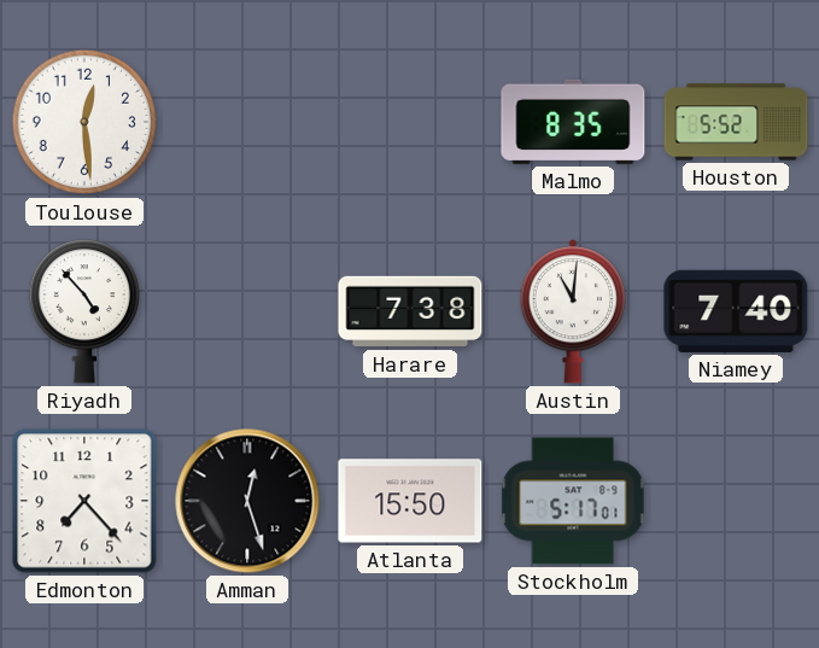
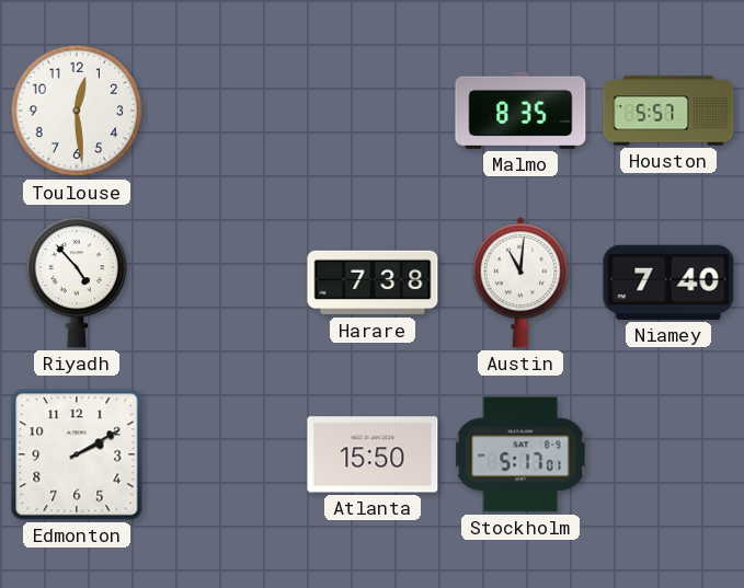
Houston: 5:52 -> 5:57
Edmonton: 7:23 -> 2:10
Amman: 12:27 -> none
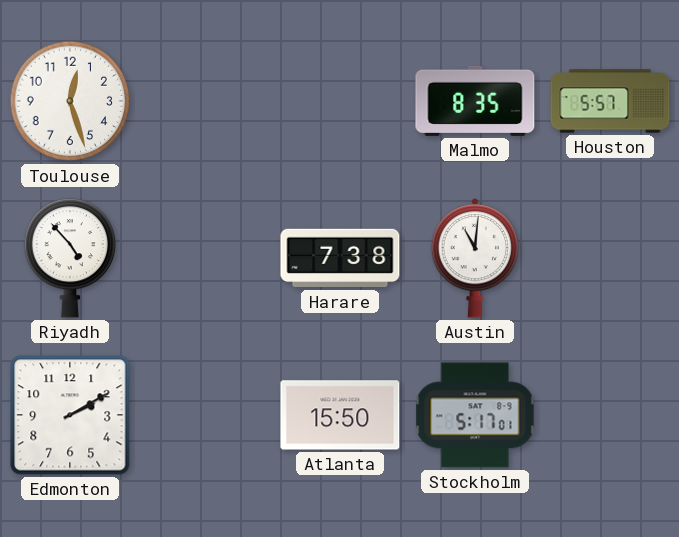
Toulouse: 12:29 -> 12:27
Niamey: 7:40 -> none
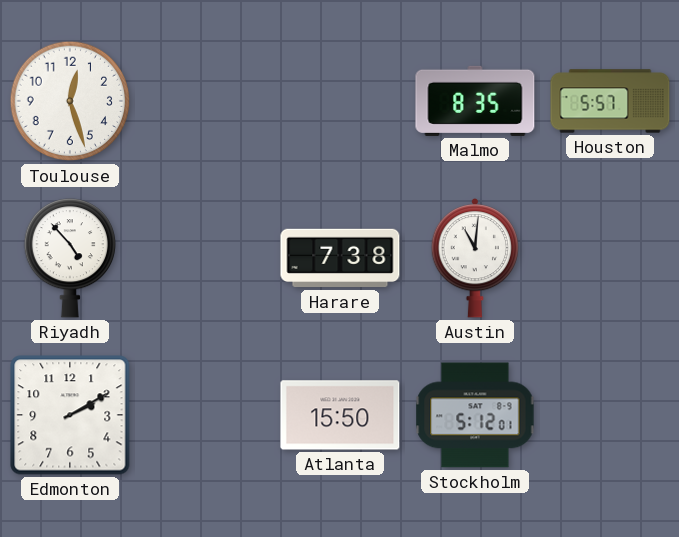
Stockholm: 5:17 -> 5:12
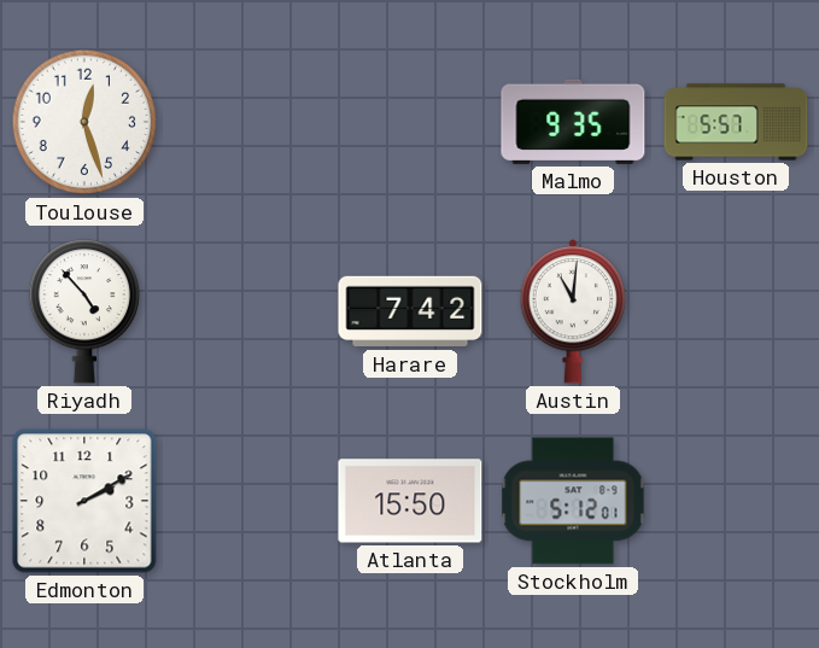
Malmo: 8:35 -> 9:35
Harare: 7:38 -> 7:42
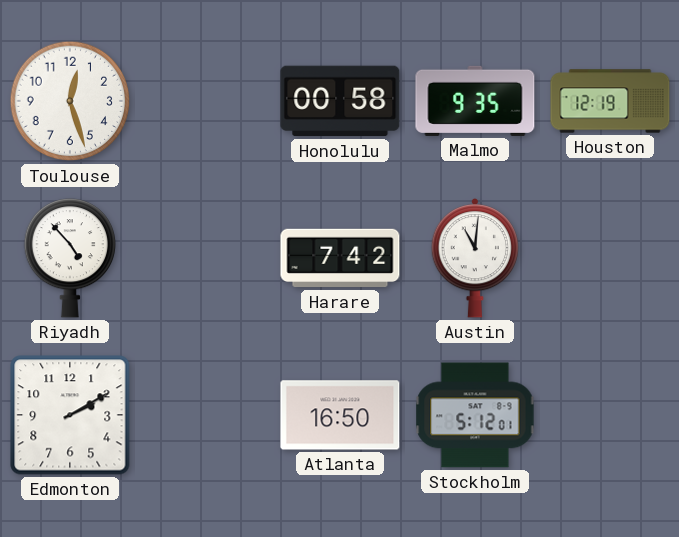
Honolulu: none -> 00:58
Houston: 5:57 -> 12:19
Atlanta: 15:50 -> 16:50
